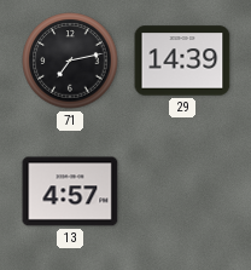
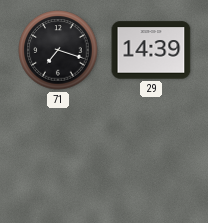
71: 7:13 -> 7:18
13: 4:57 -> none
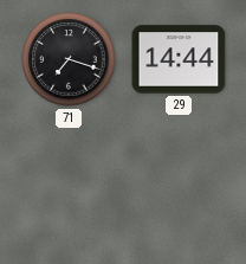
29: 14:39 -> 14:44
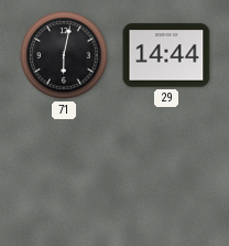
71: 7:18 -> 6:02
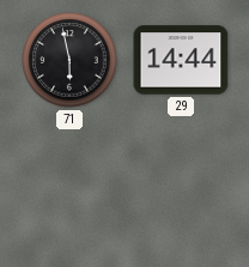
71: 6:02 -> 5:58
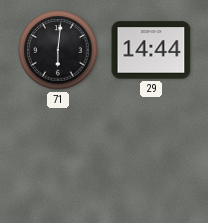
71: 5:58 -> 6:01
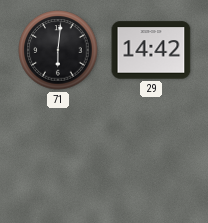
29: 14:44 -> 14:42
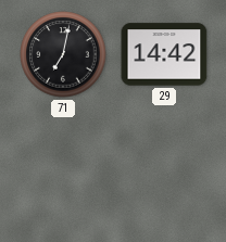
71: 6:01 -> 7:02
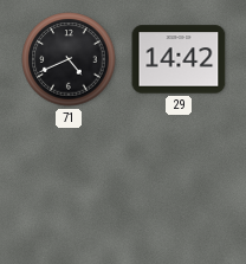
71: 7:02 -> 4:41
